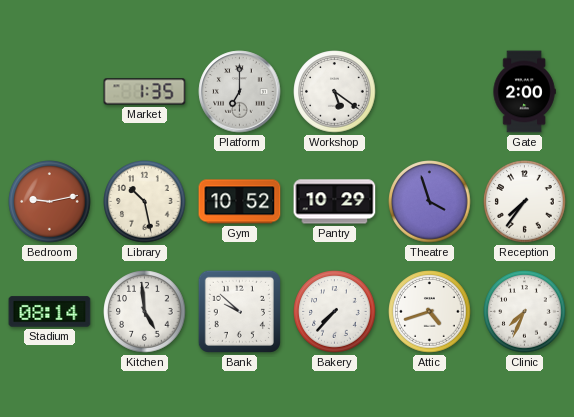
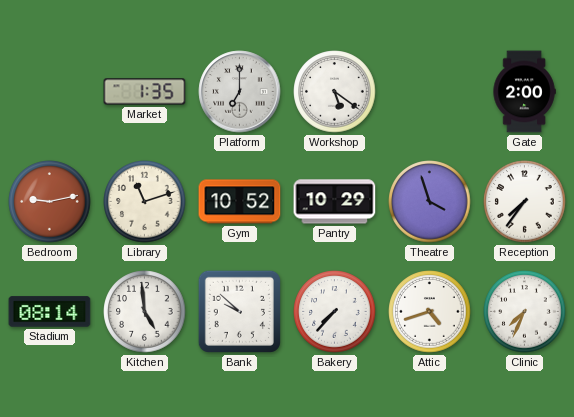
Library: 10:28 -> 11:12
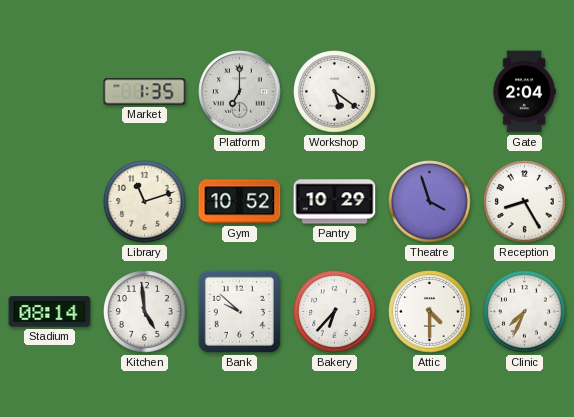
Gate: 2:00 -> 2:04
Bedroom: 9:13 -> none
Reception: 7:36 -> 8:25
Bakery: 7:37 -> 6:37
Attic: 4:42 -> 4:30
